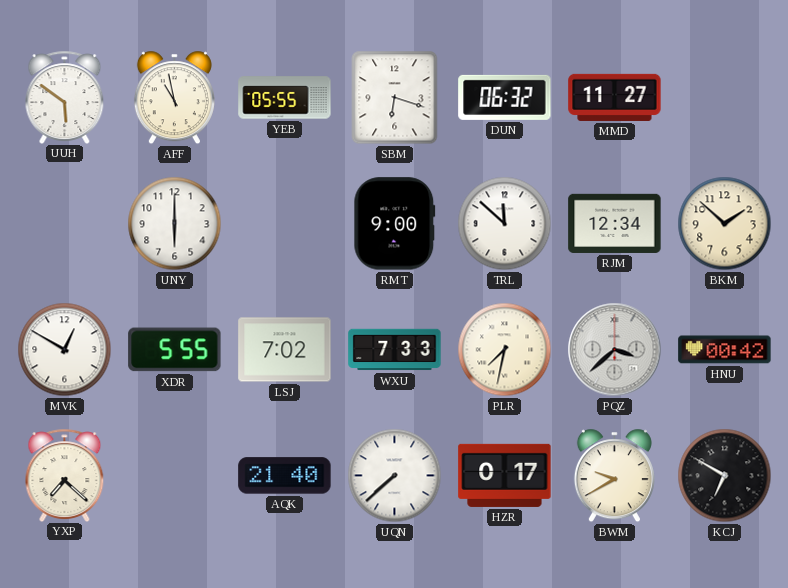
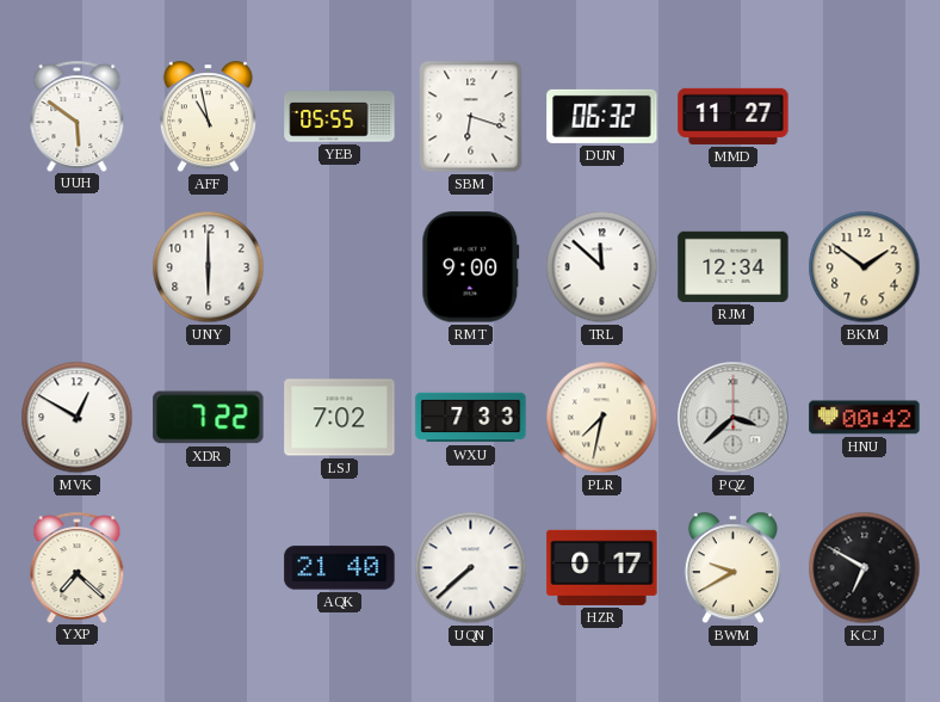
BKM: 1:52 -> 1:51
XDR: 5:55 -> 7:22
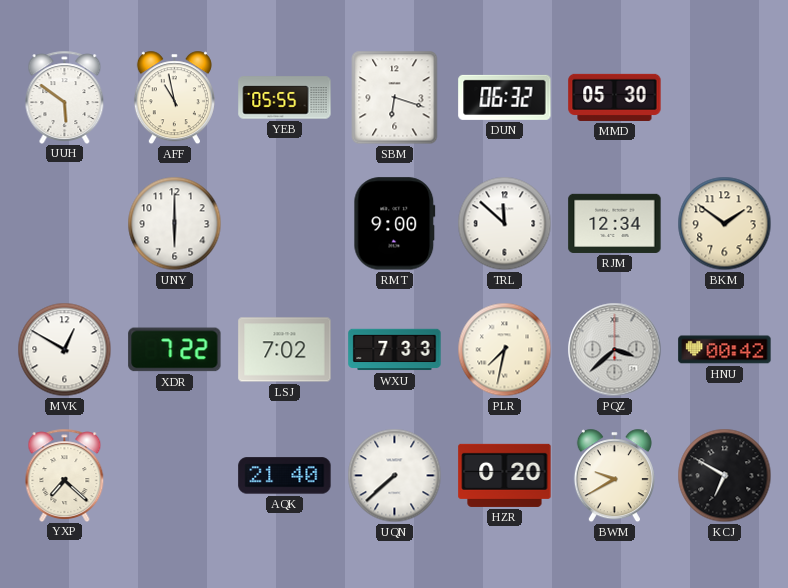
MMD: 11:27 -> 05:30
HZR: 0:17 -> 0:20
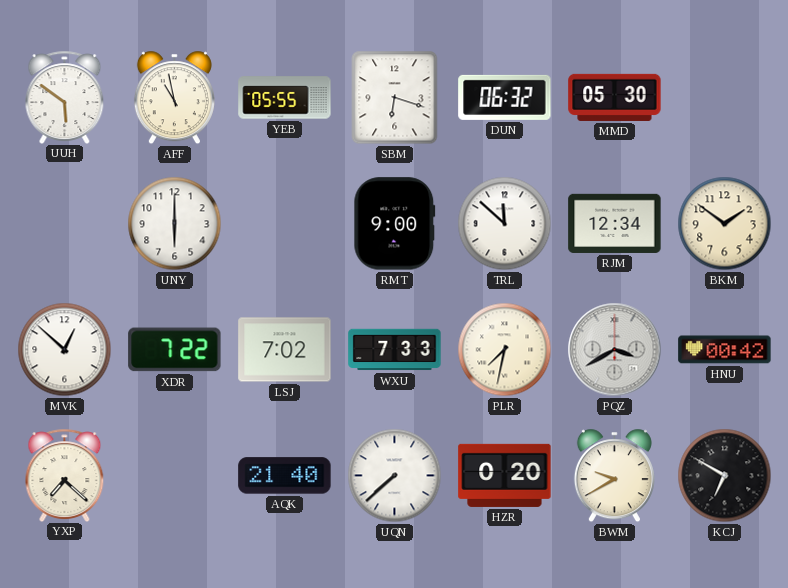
MVK: 12:50 -> 12:52
PQZ: 3:38 -> 3:40
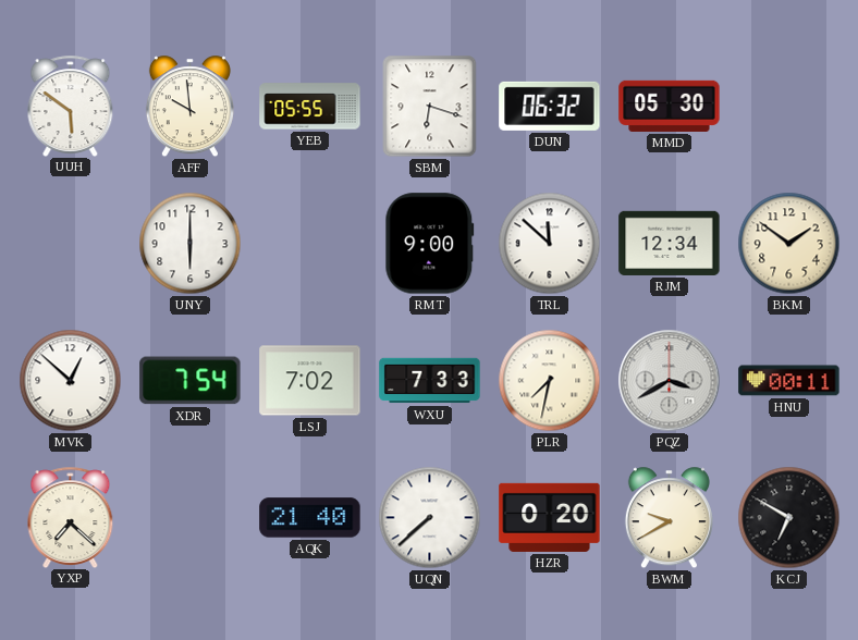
AFF: 10:58 -> 9:59
XDR: 7:22 -> 7:54
HNU: 00:42 -> 00:11
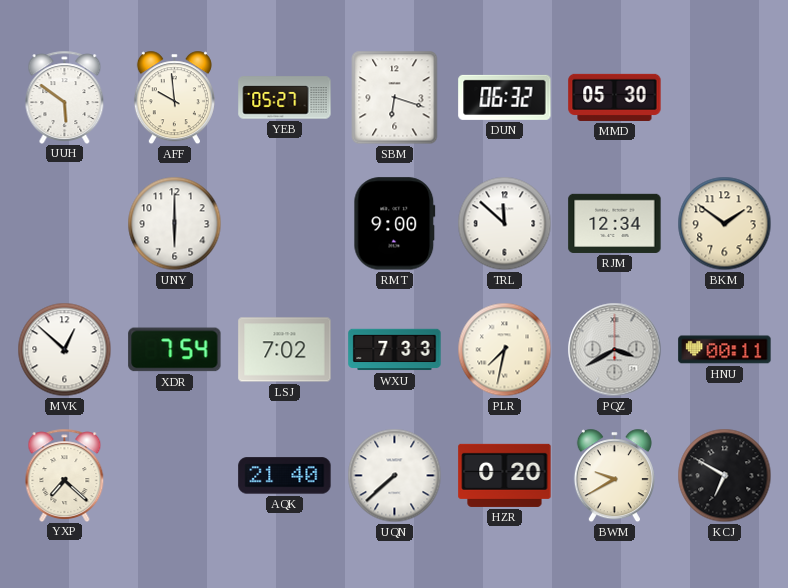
YEB: 05:55 -> 05:27
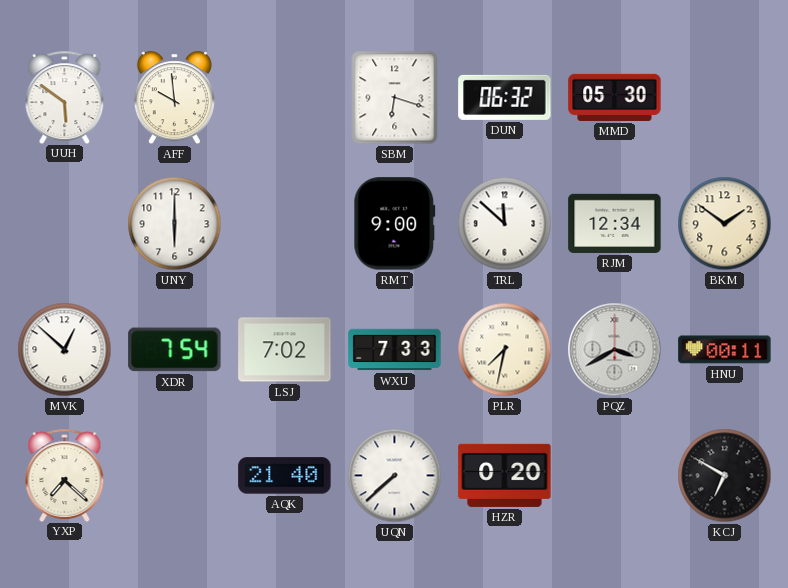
YEB: 05:27 -> none
BWM: 9:40 -> none
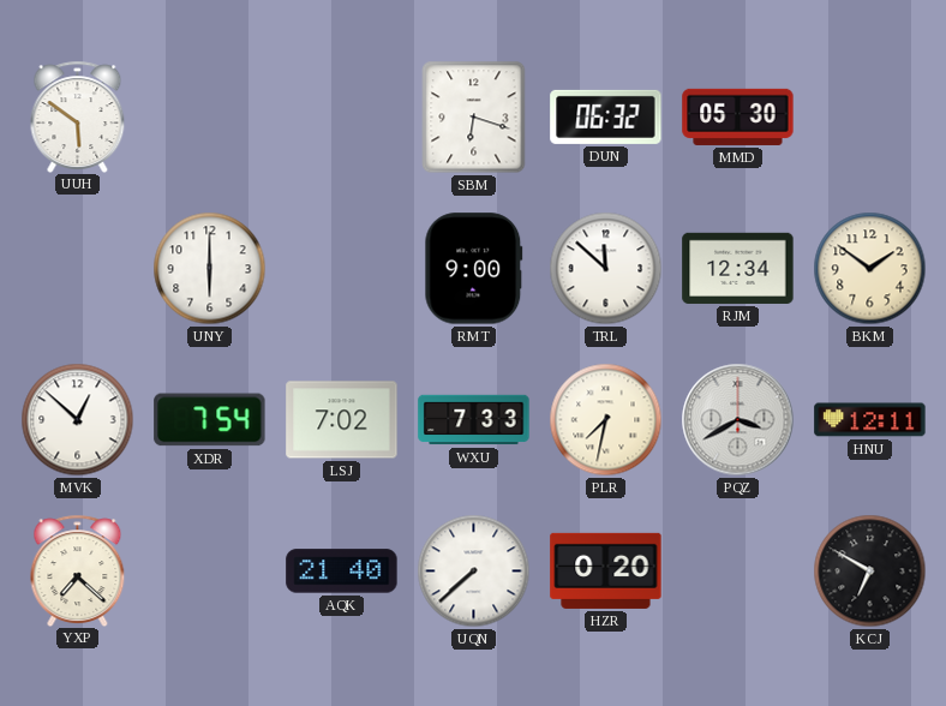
AFF: 9:59 -> none
HNU: 00:11 -> 12:11
